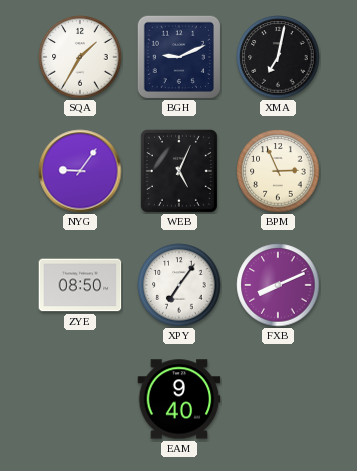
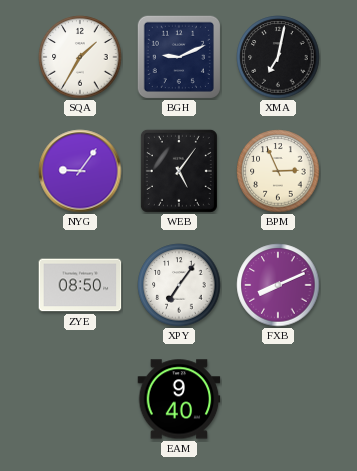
WEB: 5:04 -> 5:06
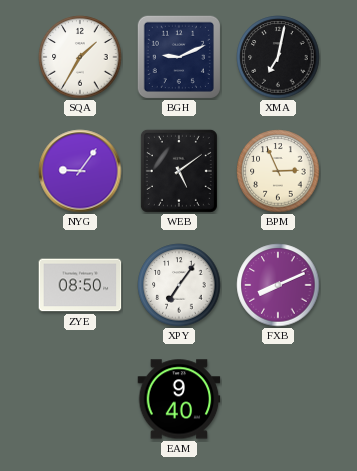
WEB: 5:06 -> 5:09
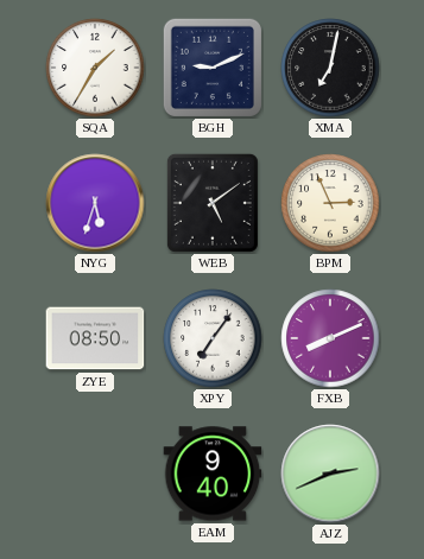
NYG: 9:06 -> 5:33
AJZ: none -> 2:41
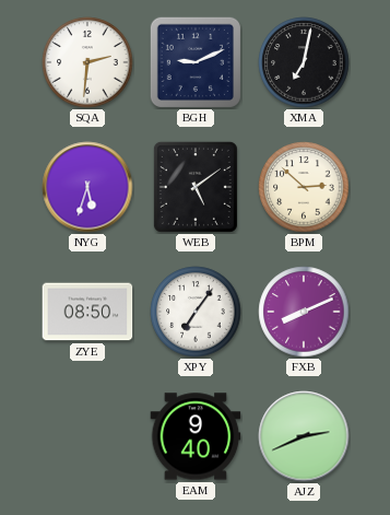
SQA: 1:35 -> 2:31
BPM: 2:56 -> 2:52
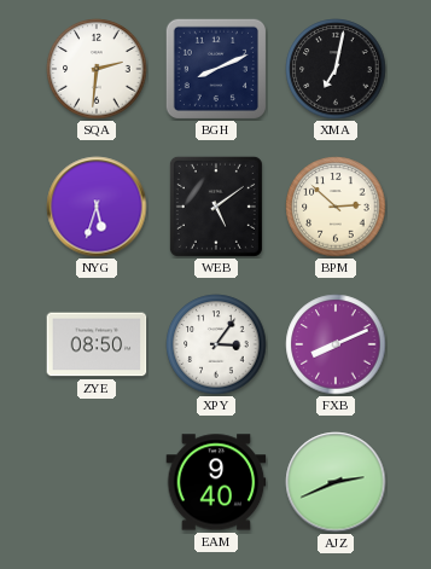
BGH: 9:11 -> 8:11
XPY: 7:06 -> 3:06
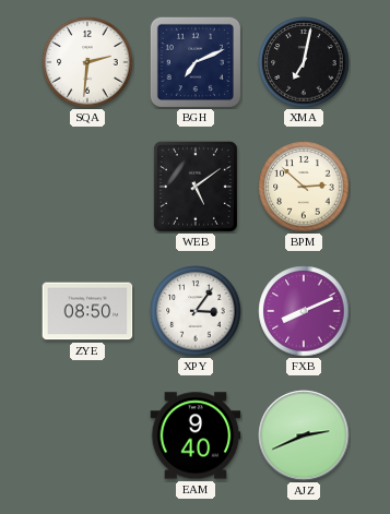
BGH: 8:11 -> 7:11
NYG: 5:33 -> none
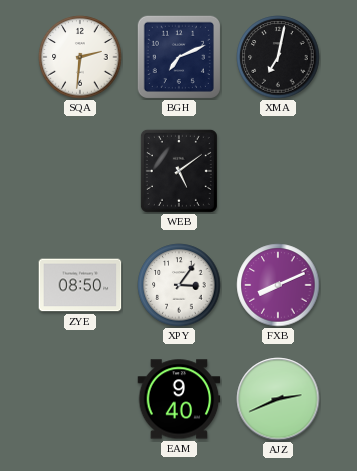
BPM: 2:52 -> none
